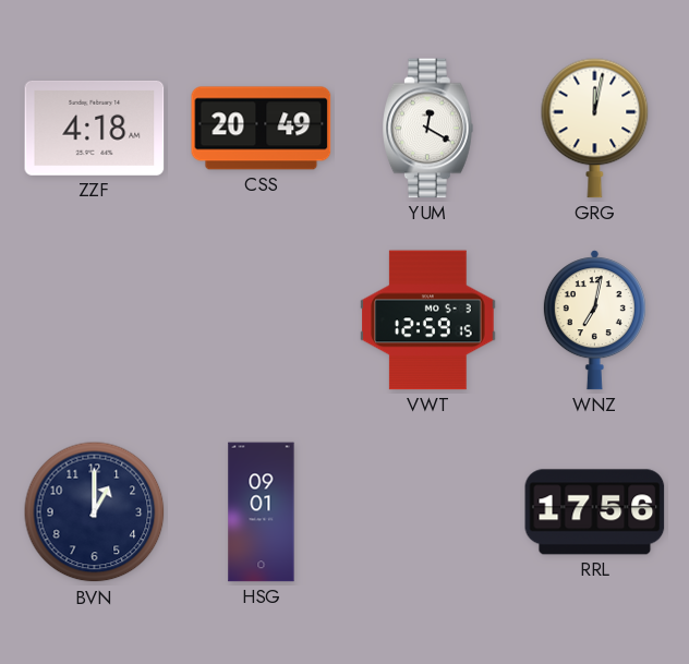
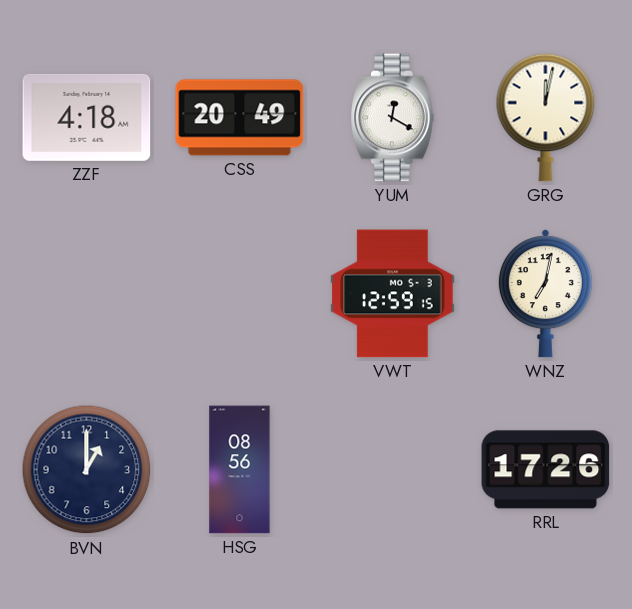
HSG: 09:01 -> 08:56
RRL: 17:56 -> 17:26
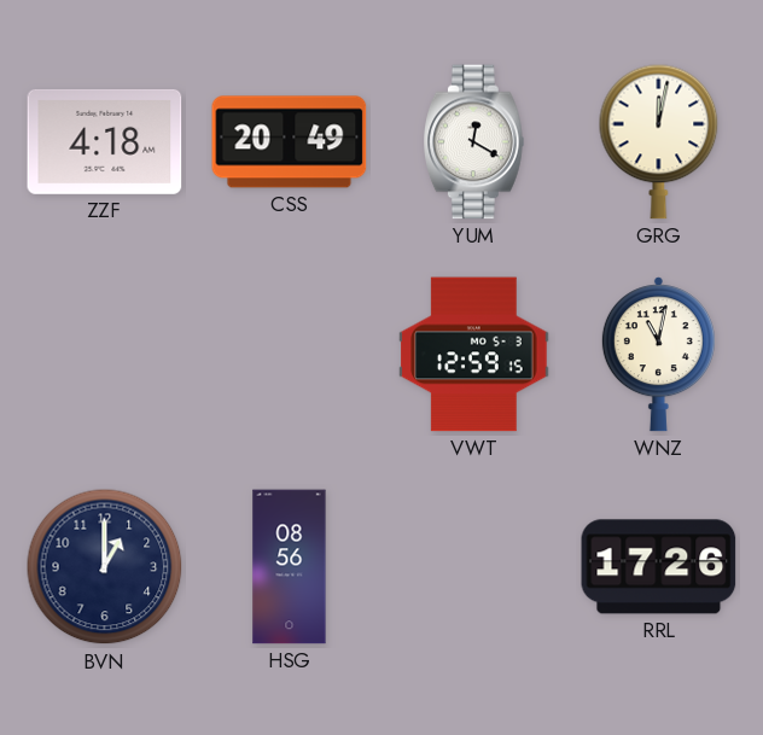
WNZ: 7:02 -> 11:02
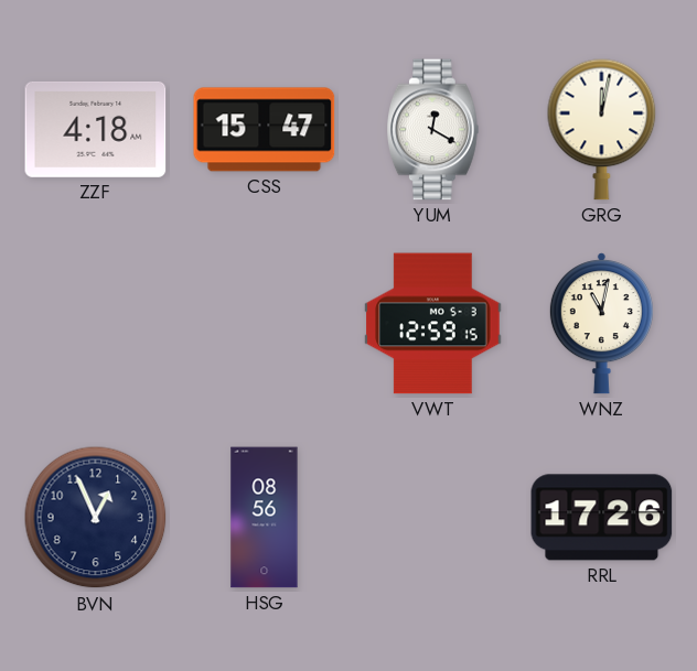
CSS: 20:49 -> 15:47
BVN: 1:00 -> 12:56
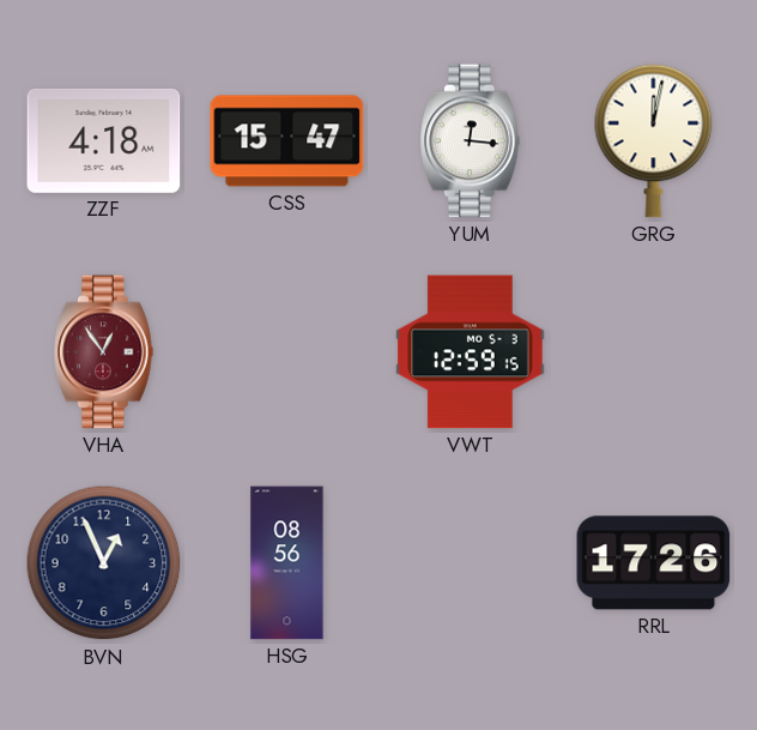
YUM: 12:20 -> 12:16
VHA: none -> 12:54
WNZ: 11:02 -> none
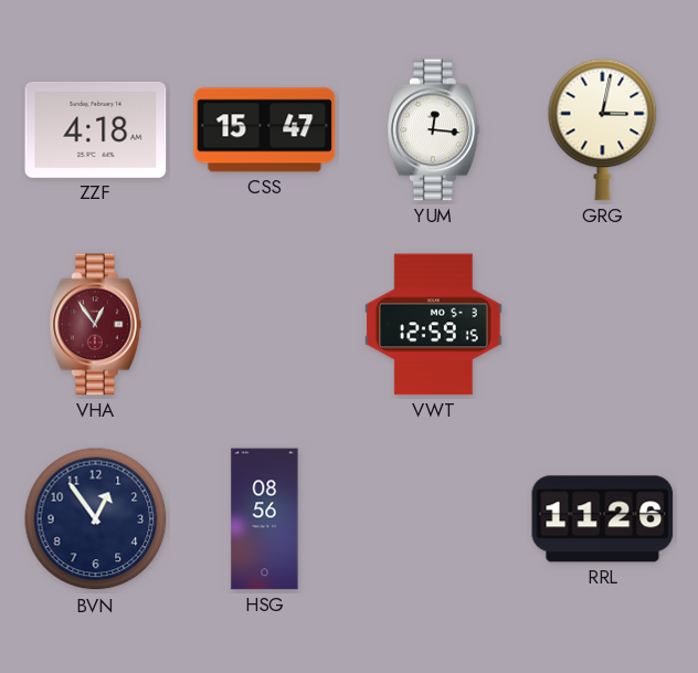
GRG: 12:02 -> 3:02
BVN: 12:56 -> 12:54
RRL: 17:26 -> 11:26
